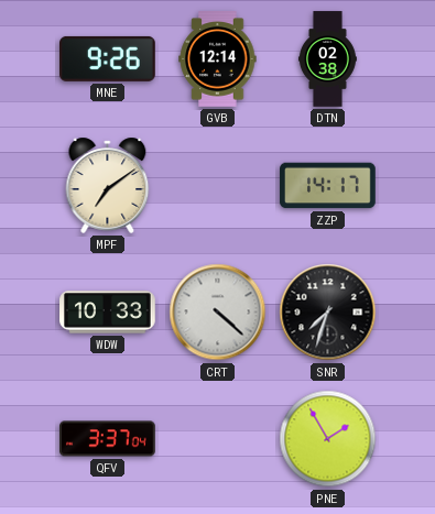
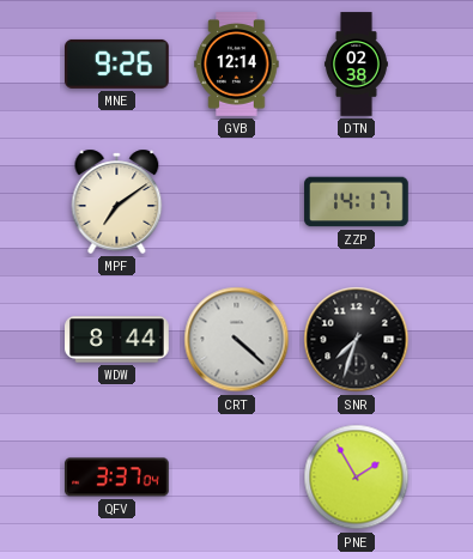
WDW: 10:33 -> 8:44
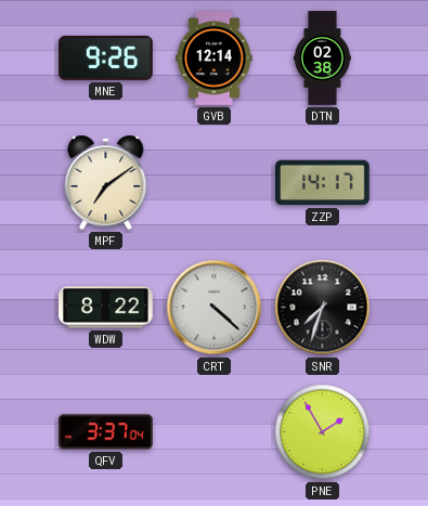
WDW: 8:44 -> 8:22
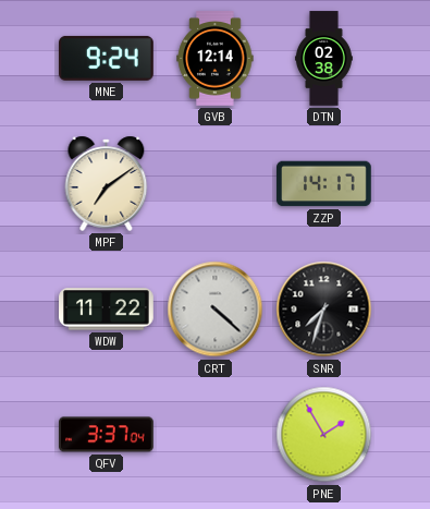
MNE: 9:26 -> 9:24
WDW: 8:22 -> 11:22
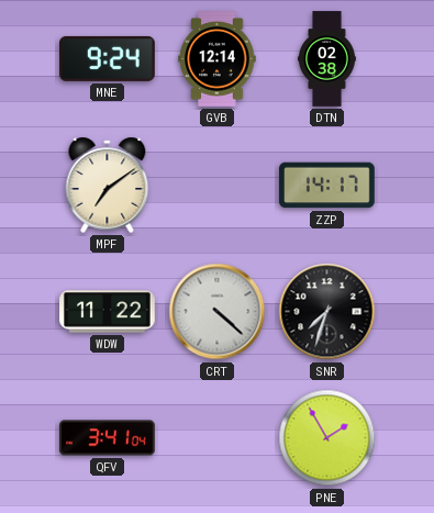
QFV: 3:37 -> 3:41
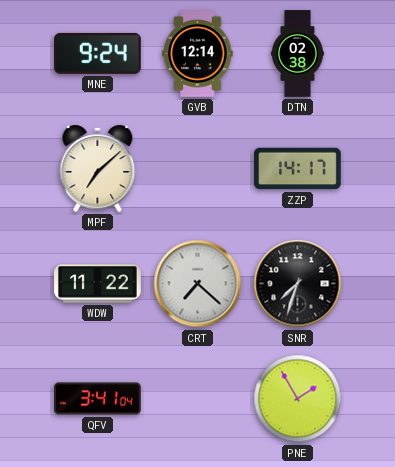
MPF: 7:09 -> 7:08
CRT: 4:22 -> 7:22
